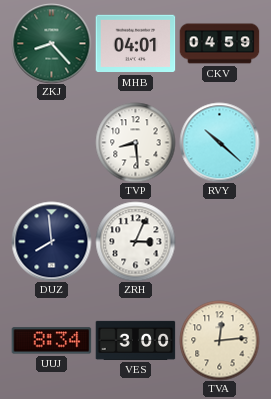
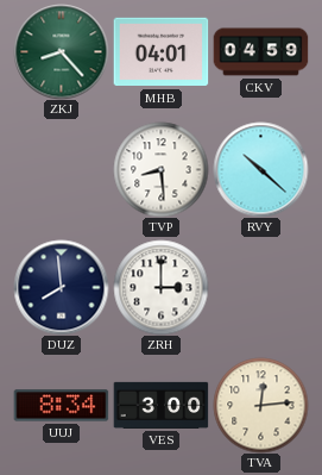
ZRH: 3:04 -> 3:00
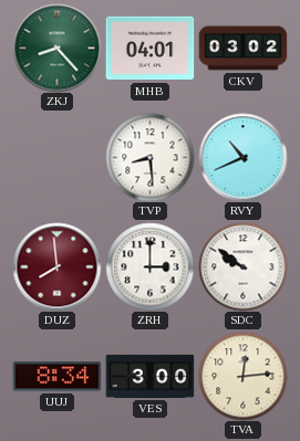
CKV: 04:59 -> 03:02
RVY: 10:22 -> 10:41
DUZ dial: navy -> burgundy
SDC: none -> 9:51
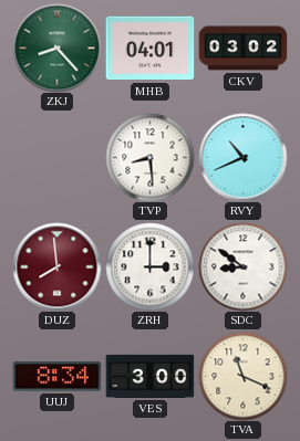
SDC: 9:51 -> 8:51
TVA: 12:14 -> 11:19
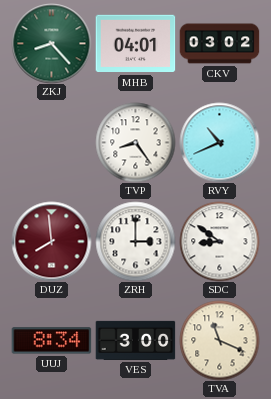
TVP: 8:29 -> 8:24
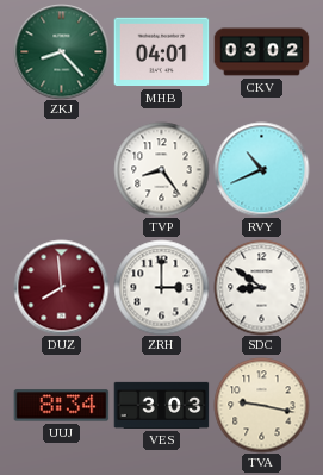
VES: 3:00 -> 3:03
TVA: 11:19 -> 9:17
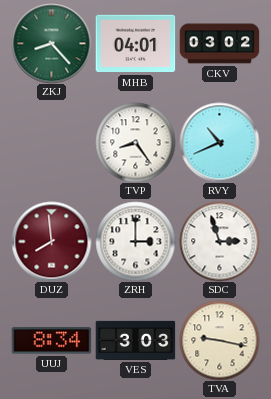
SDC: 8:51 -> 2:57
